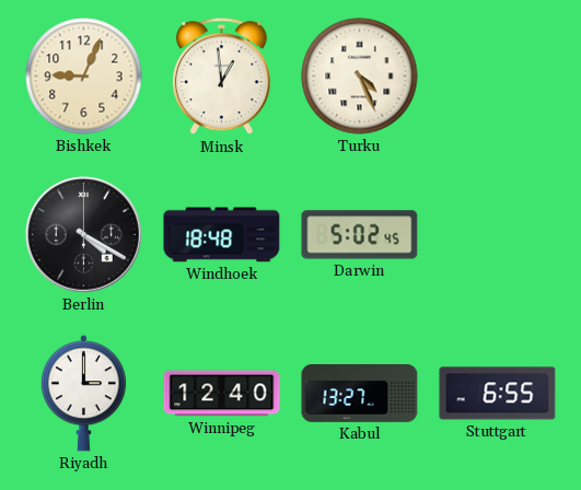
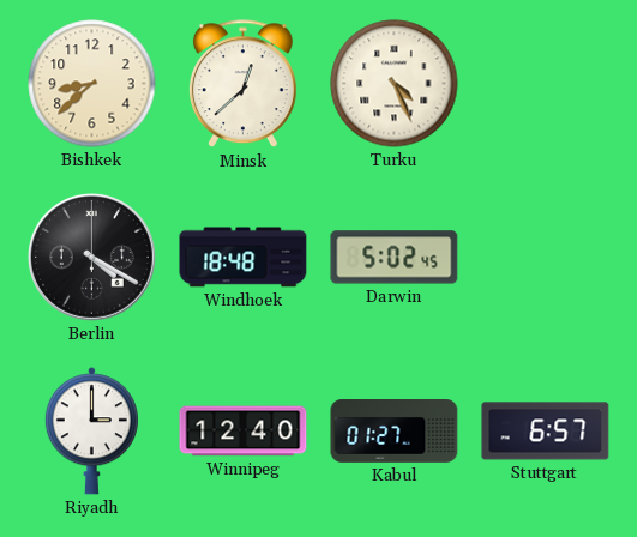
Bishkek: 9:04 -> 8:38
Minsk: 12:59 -> 12:38
Kabul: 13:27 -> 01:27
Stuttgart: 6:55 -> 6:57
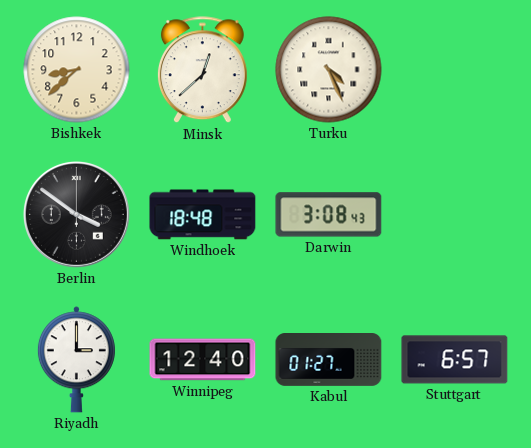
Berlin: 4:20 -> 3:51
Darwin: 5:02 -> 3:08
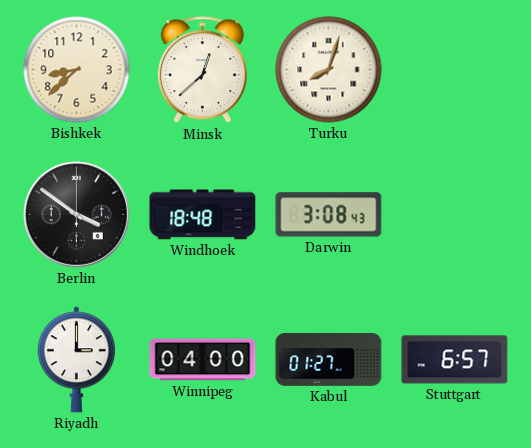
Turku: 4:26 -> 8:03
Winnipeg: 12:40 -> 04:00
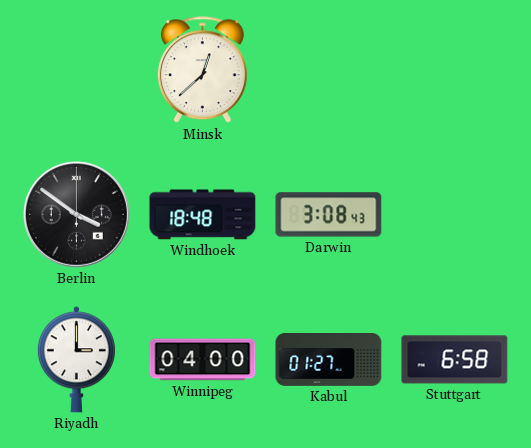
Bishkek: 8:38 -> none
Turku: 8:03 -> none
Stuttgart: 6:57 -> 6:58
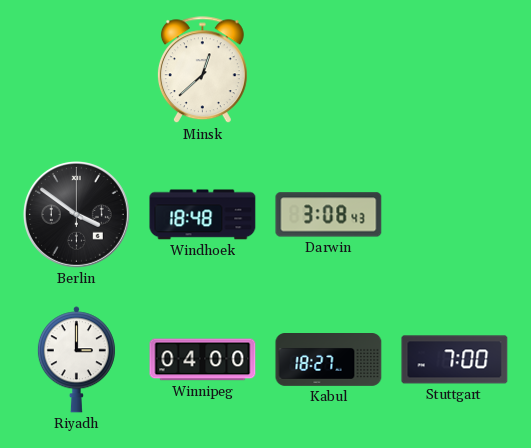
Kabul: 01:27 -> 18:27
Stuttgart: 6:58 -> 7:00
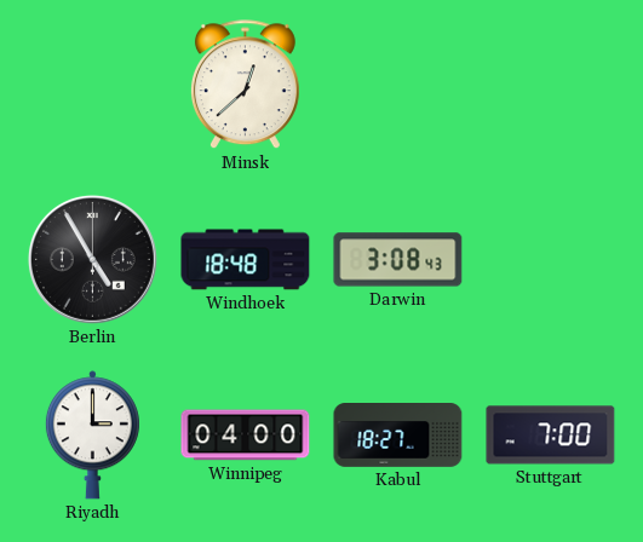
Berlin: 3:51 -> 4:55
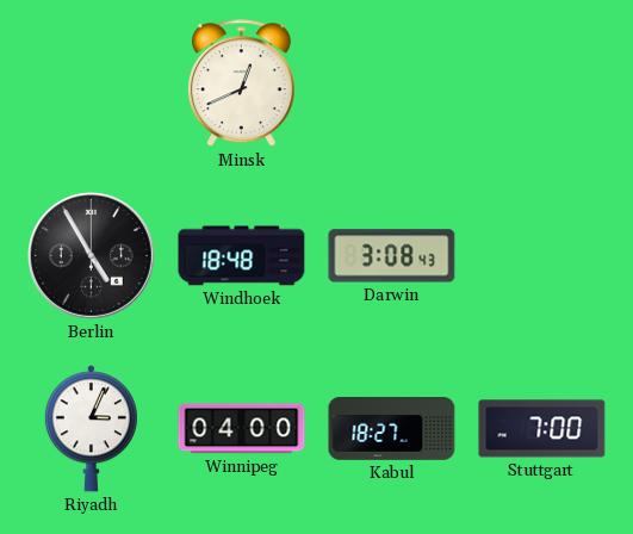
Minsk: 12:38 -> 12:41
Riyadh: 3:00 -> 3:04
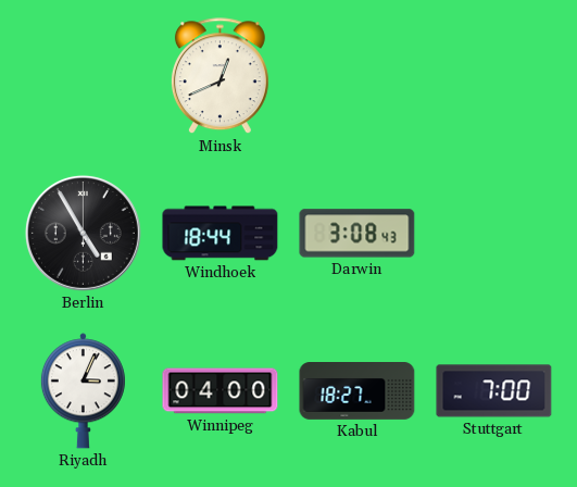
Windhoek: 18:48 -> 18:44
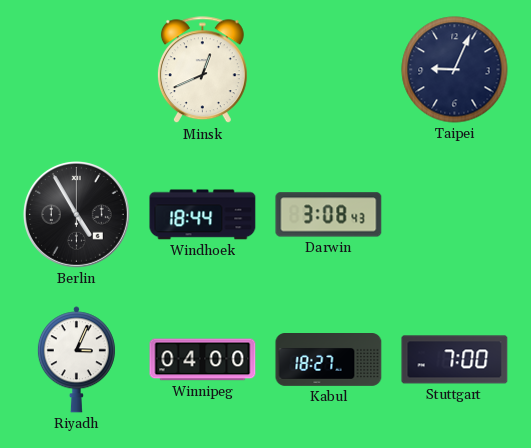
Taipei: none -> 9:04
